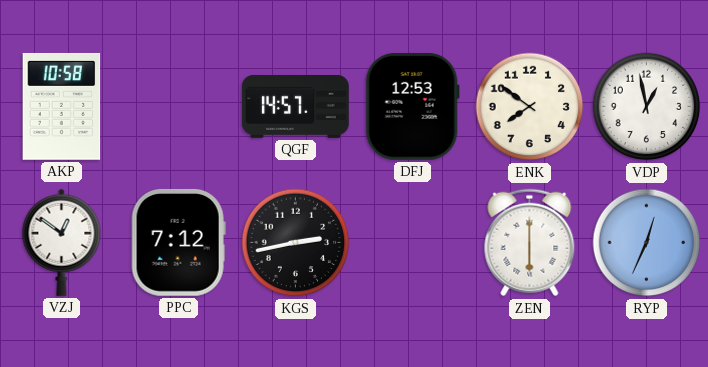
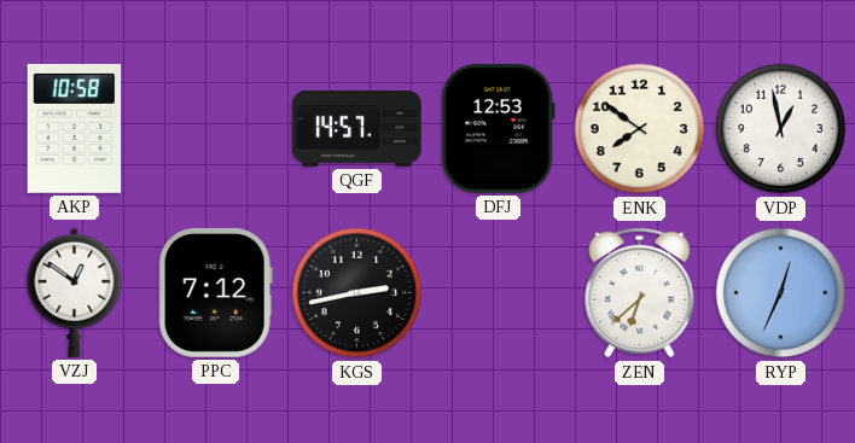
ZEN: 6:00 -> 6:38
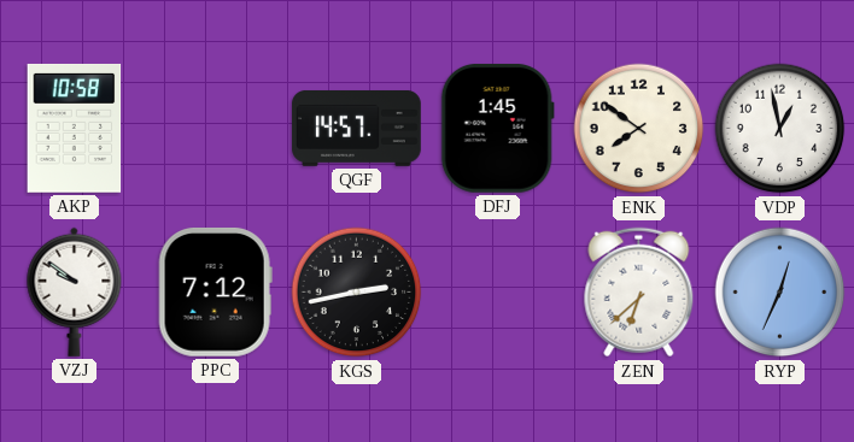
DFJ: 12:53 -> 1:45
VZJ: 12:51 -> 9:51
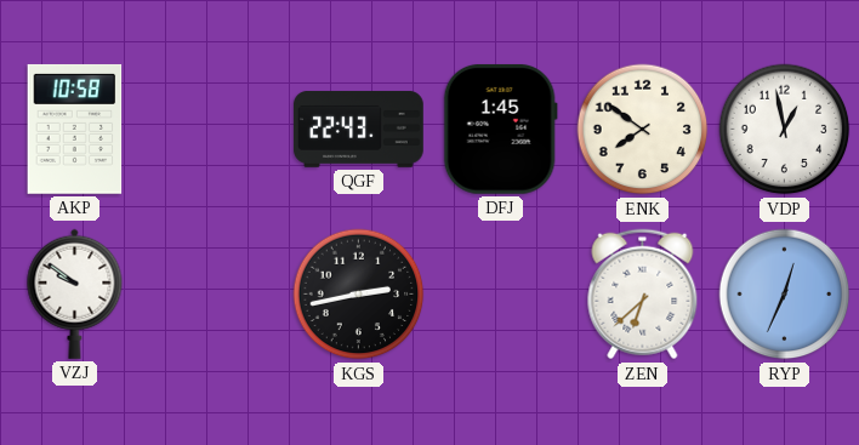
QGF: 14:57 -> 22:43
PPC: 7:12 -> none
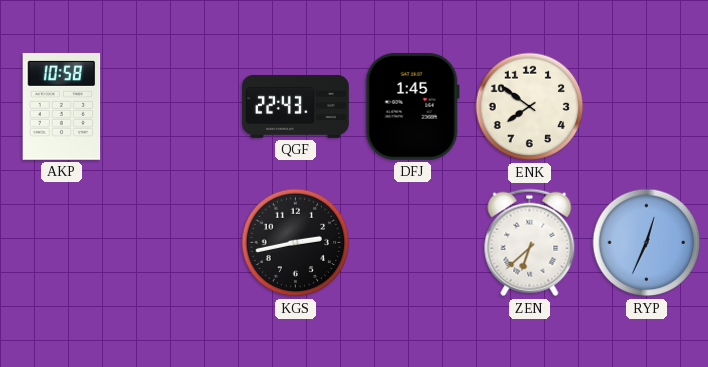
VDP: 12:58 -> none
VZJ: 9:51 -> none
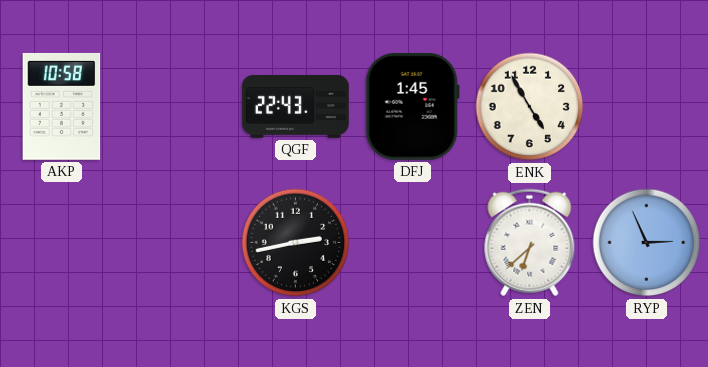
ENK: 7:51 -> 4:55
RYP: 12:34 -> 2:56
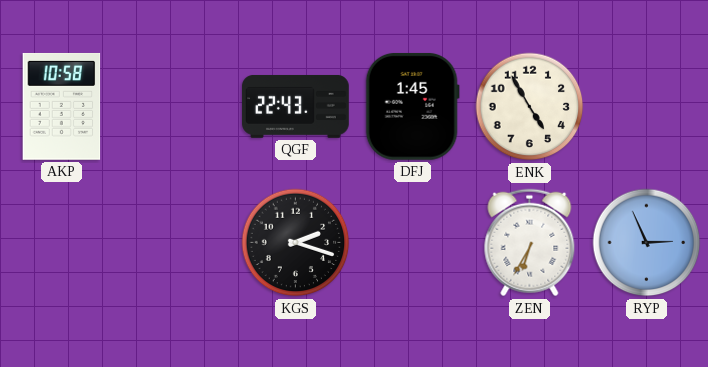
KGS: 2:43 -> 2:18
ZEN: 6:38 -> 6:35
